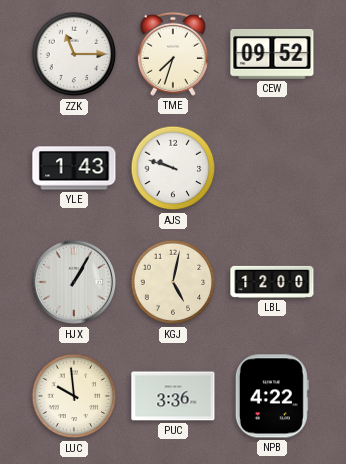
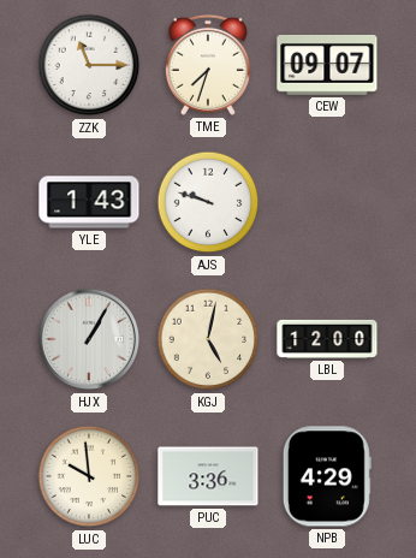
CEW: 09:52 -> 09:07
NPB: 4:22 -> 4:29
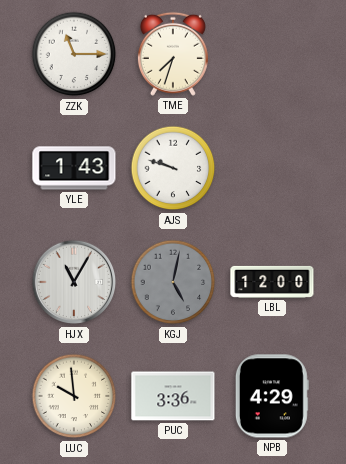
CEW: 09:07 -> none
HJX: 1:05 -> 11:05
KGJ dial: cream -> grey
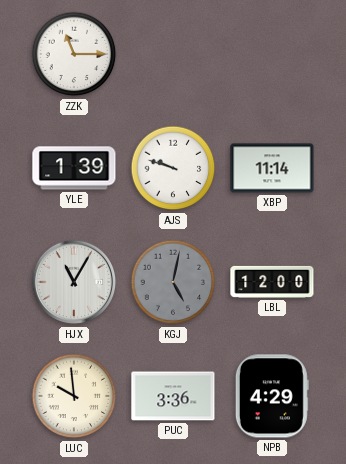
TME: 7:33 -> none
YLE: 1:43 -> 1:39
XBP: none -> 11:14
